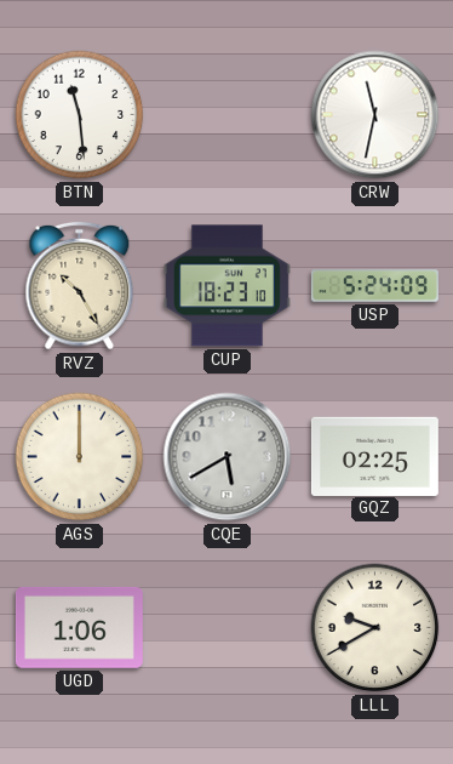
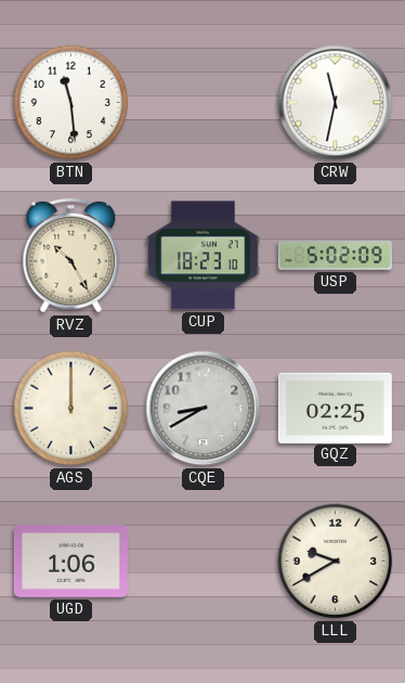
USP: 5:24 -> 5:02
CQE: 5:40 -> 8:40
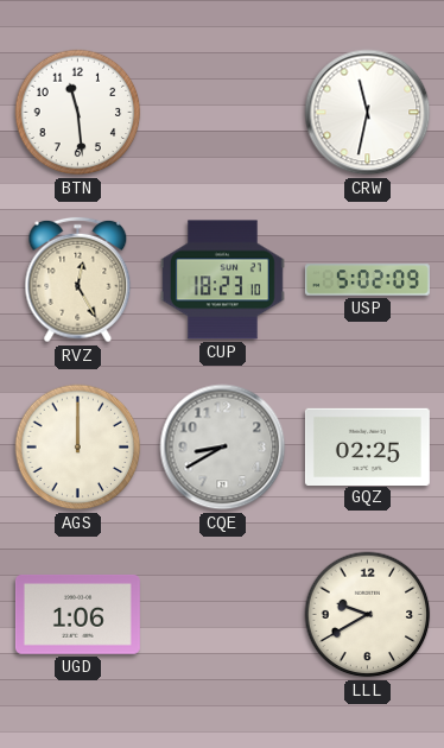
RVZ: 10:25 -> 12:25
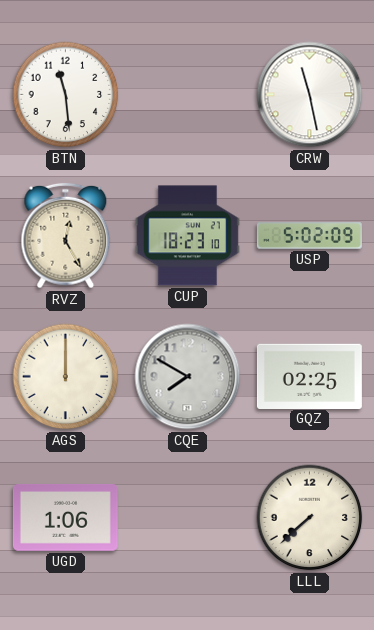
CRW: 11:32 -> 11:28
CQE: 8:40 -> 7:50
LLL: 9:40 -> 7:38
